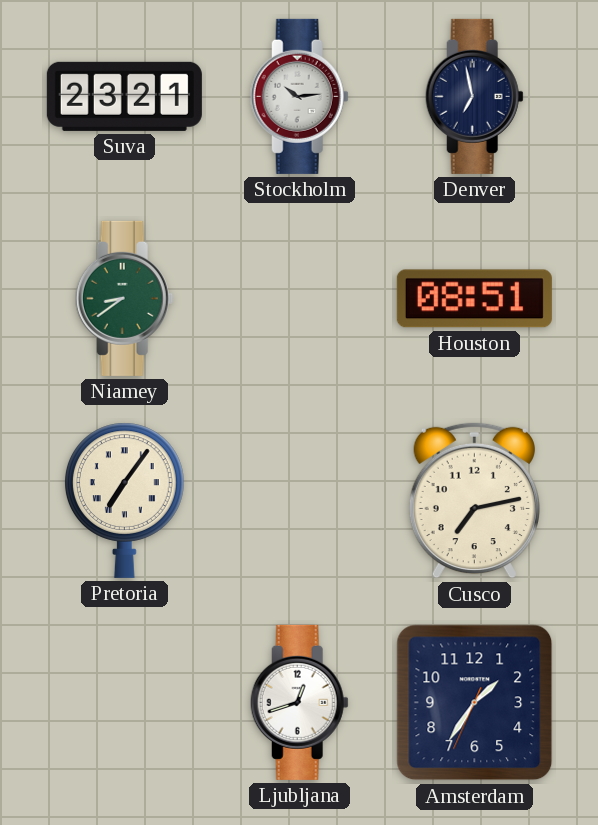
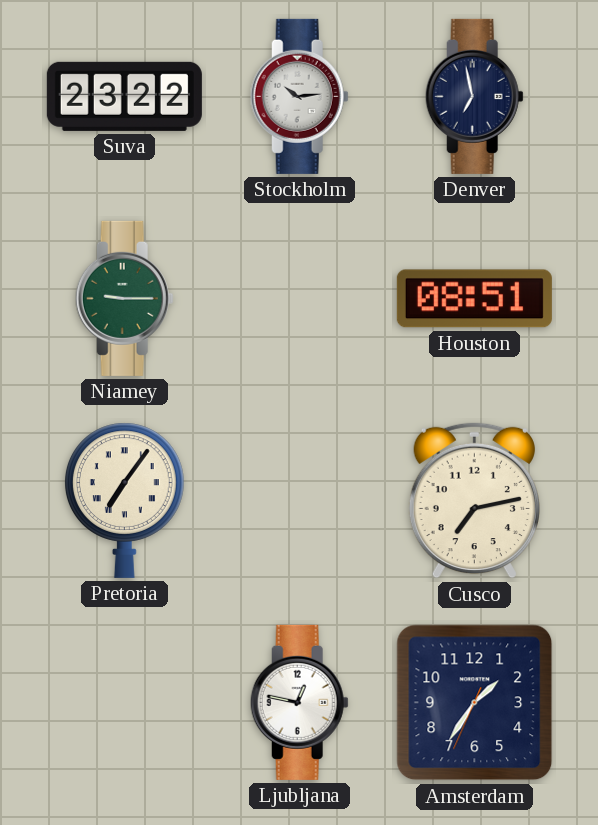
Suva: 23:21 -> 23:22
Niamey: 8:39 -> 9:15
Ljubljana: 12:42 -> 12:47
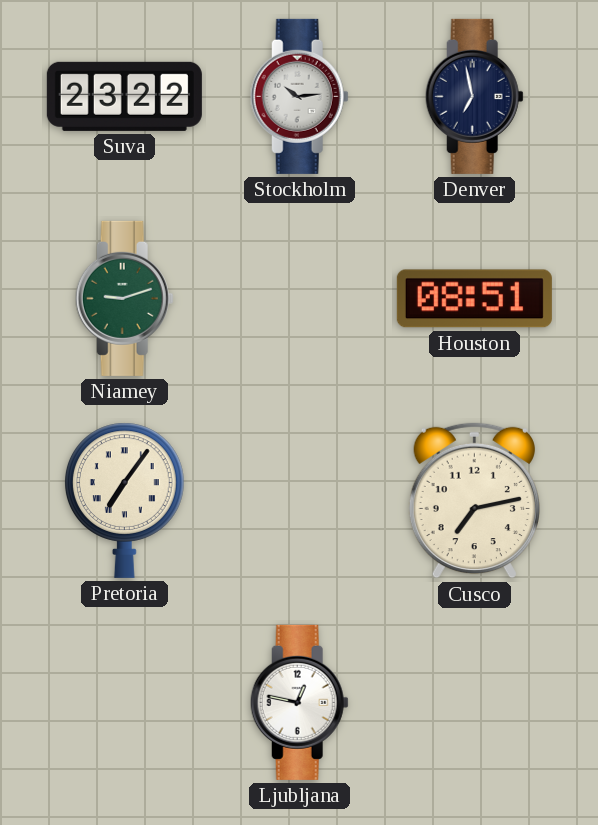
Niamey: 9:15 -> 9:12
Amsterdam: 1:35 -> none
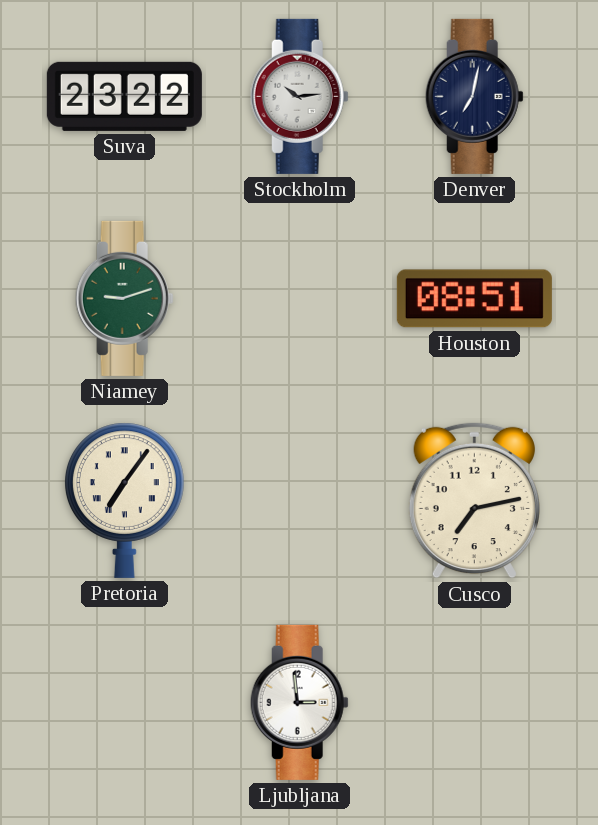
Denver: 6:58 -> 7:02
Ljubljana: 12:47 -> 2:59
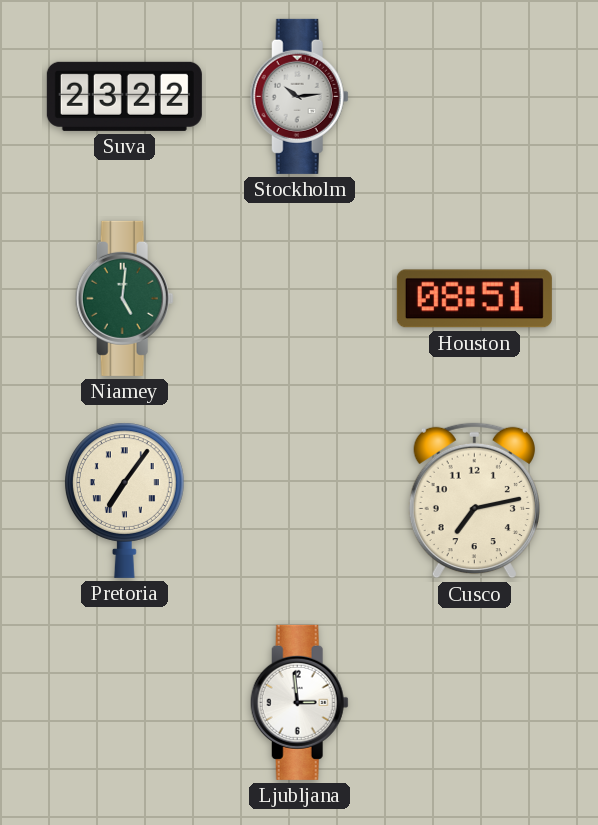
Denver: 7:02 -> none
Niamey: 9:12 -> 5:01
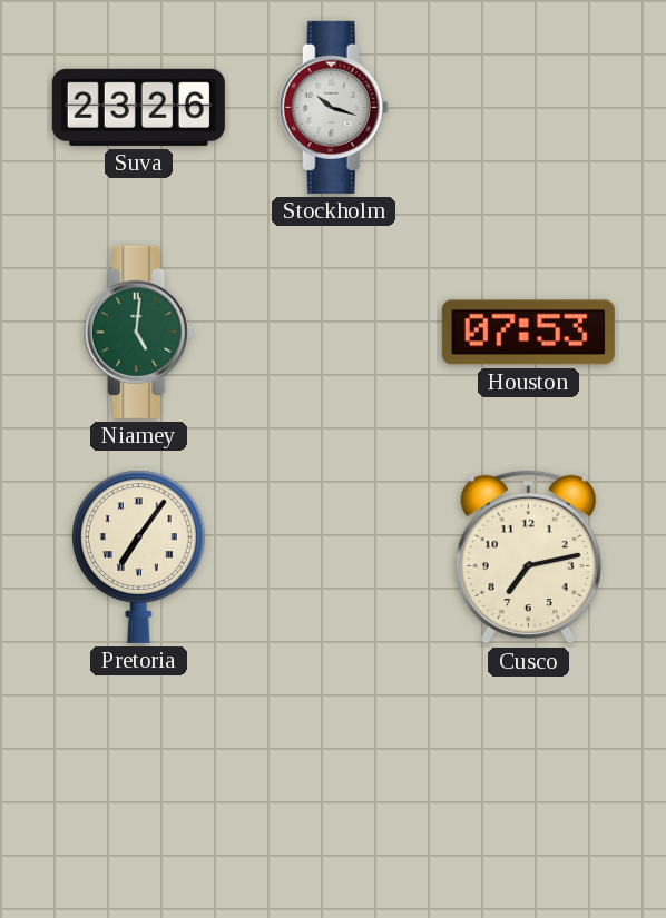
Suva: 23:22 -> 23:26
Stockholm: 10:14 -> 10:18
Houston: 08:51 -> 07:53
Ljubljana: 2:59 -> none
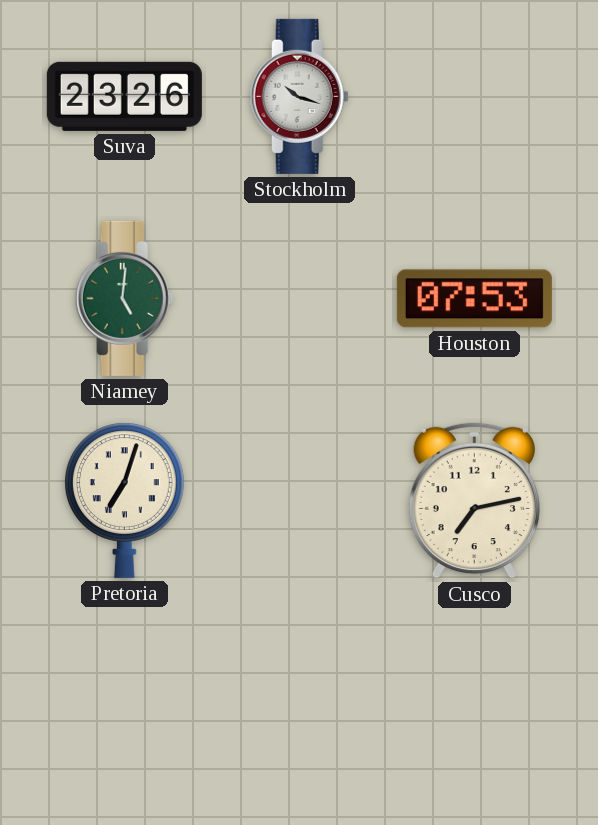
Pretoria: 7:06 -> 7:03
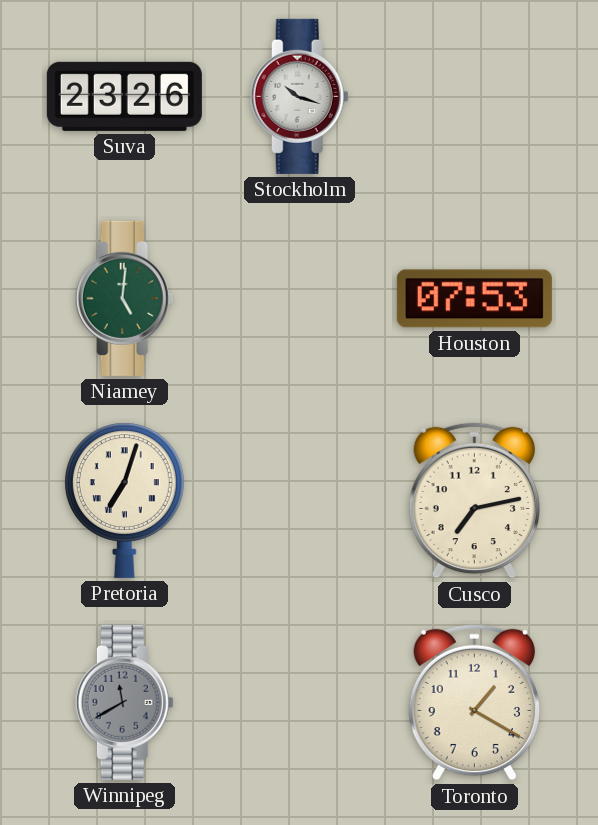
Winnipeg: none -> 11:40
Toronto: none -> 1:20
